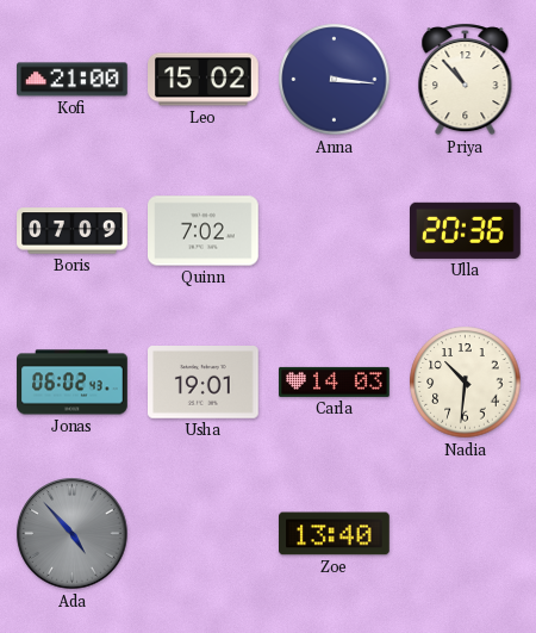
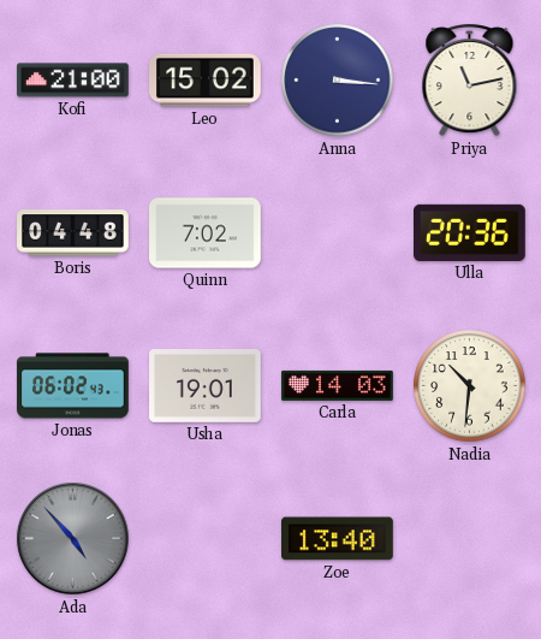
Priya: 10:53 -> 11:13
Boris: 07:09 -> 04:48
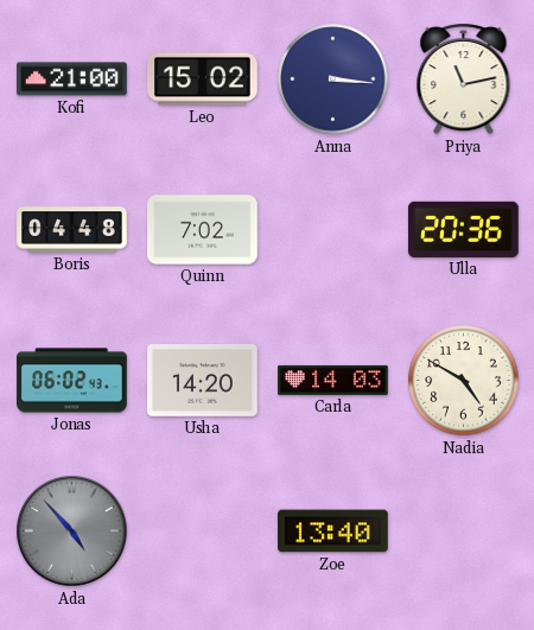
Usha: 19:01 -> 14:20
Nadia: 10:31 -> 4:50
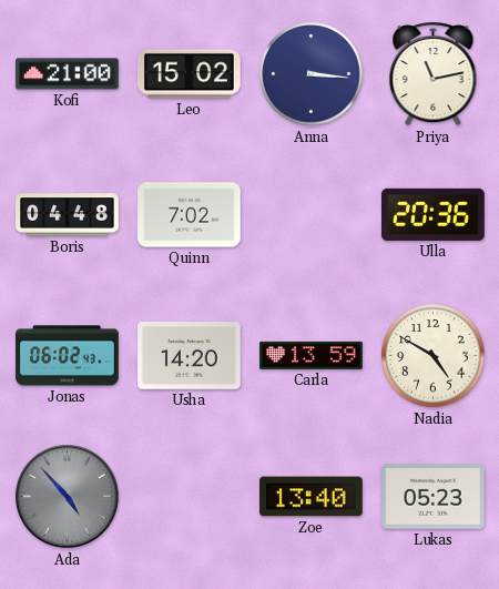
Carla: 14:03 -> 13:59
Lukas: none -> 05:23
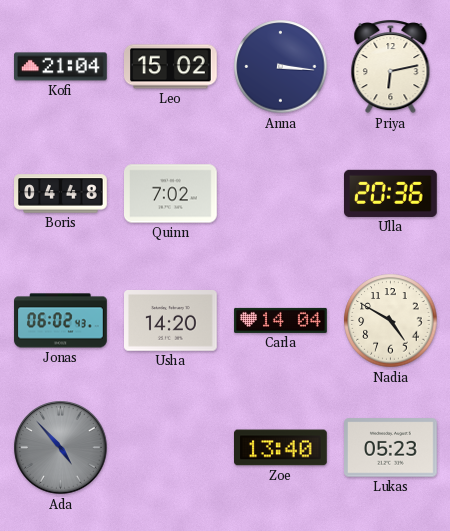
Kofi: 21:00 -> 21:04
Priya: 11:13 -> 6:13
Carla: 13:59 -> 14:04
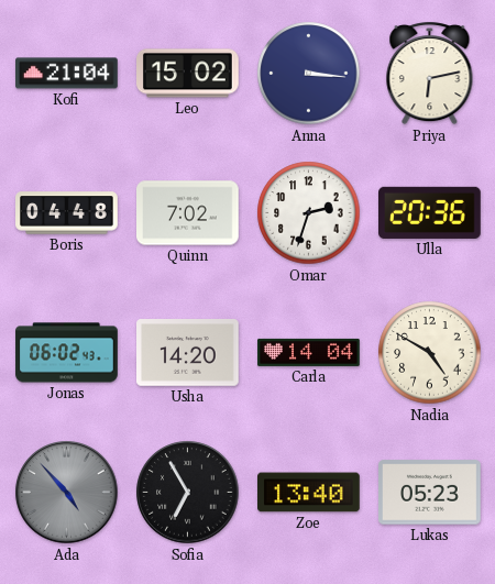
Omar: none -> 2:33
Sofia: none -> 6:55
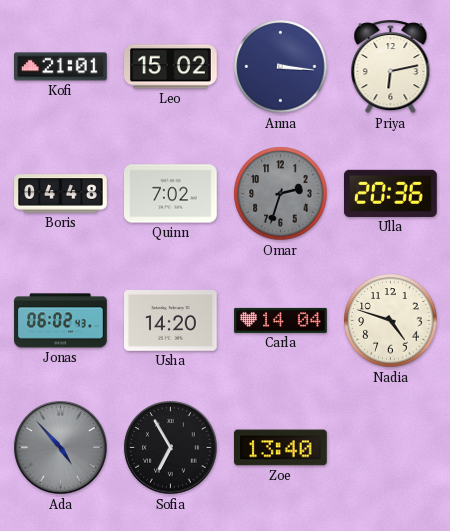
Kofi: 21:04 -> 21:01
Omar dial: white -> grey
Nadia: 4:50 -> 4:48
Lukas: 05:23 -> none
